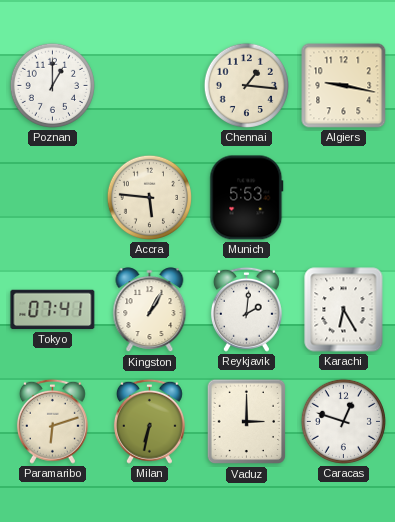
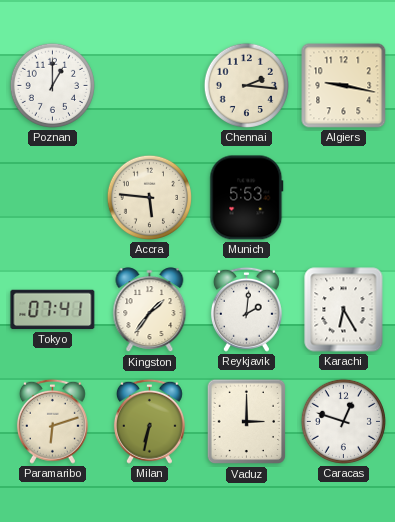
Chennai: 1:16 -> 2:16
Kingston: 1:05 -> 1:36
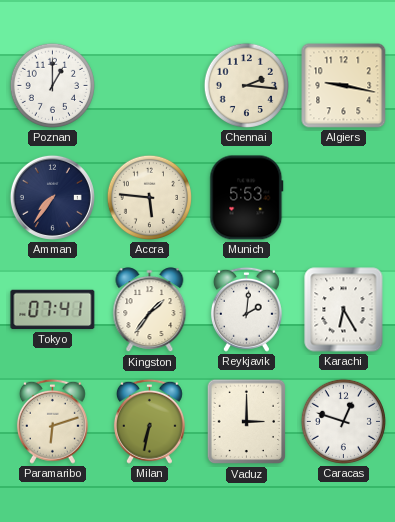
Amman: none -> 7:36
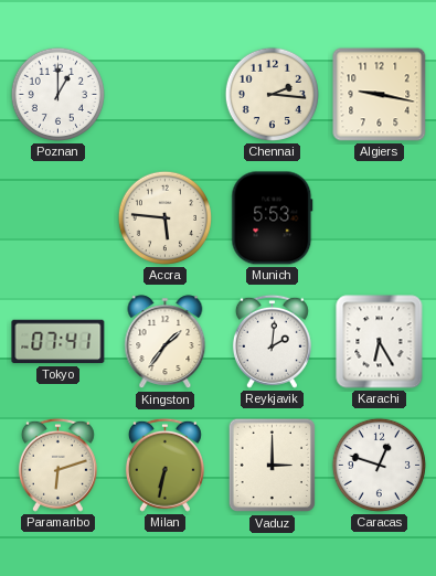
Amman: 7:36 -> none
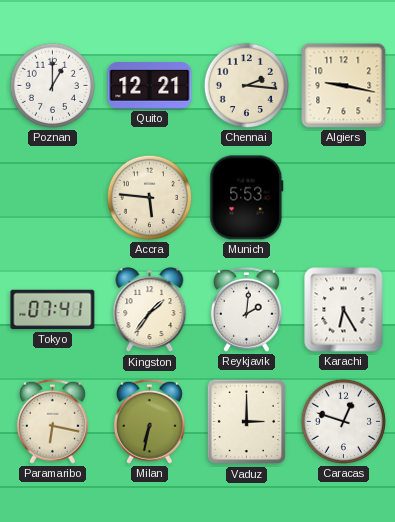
Quito: none -> 12:21
Paramaribo: 6:12 -> 6:17
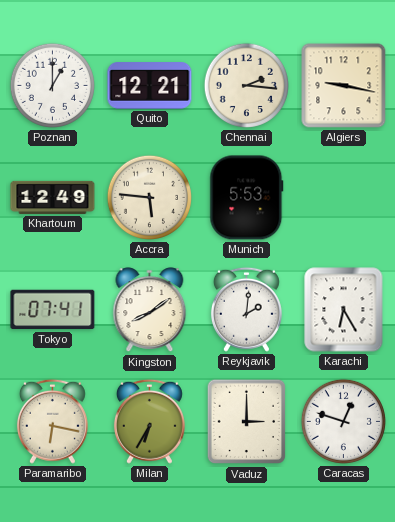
Khartoum: none -> 12:49
Kingston: 1:36 -> 8:09
Milan: 6:32 -> 6:35
